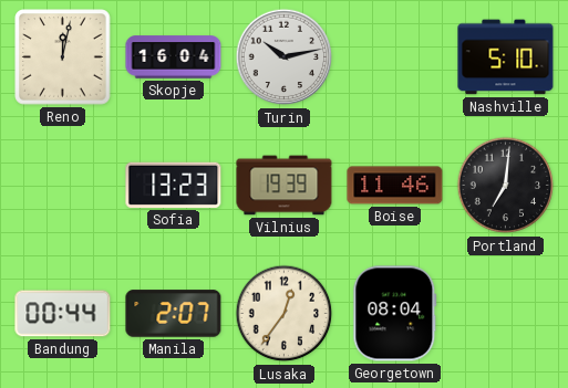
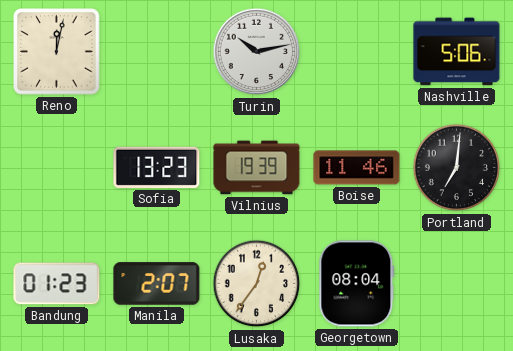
Skopje: 16:04 -> none
Nashville: 5:10 -> 5:06
Bandung: 00:44 -> 01:23
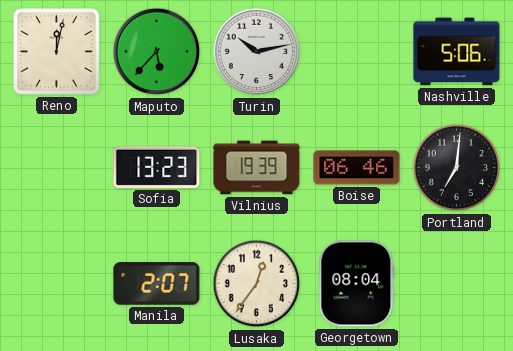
Maputo: none -> 5:37
Boise: 11:46 -> 06:46
Bandung: 01:23 -> none
